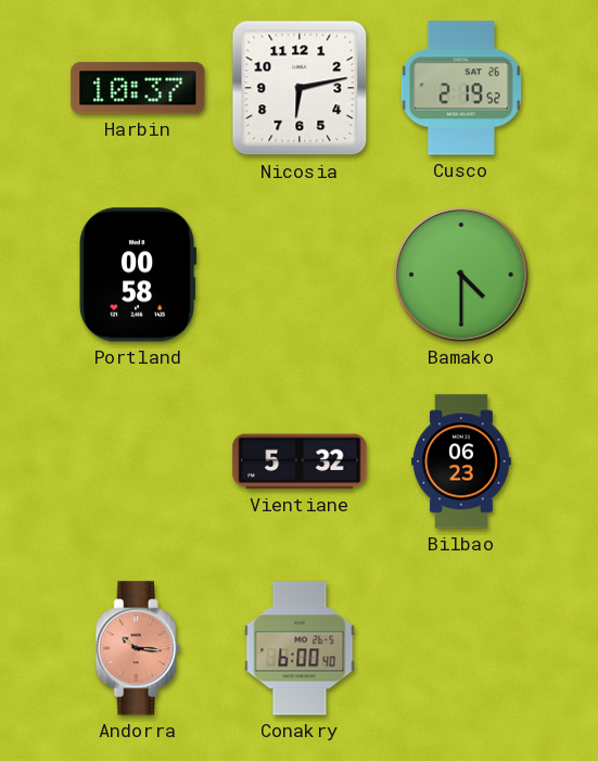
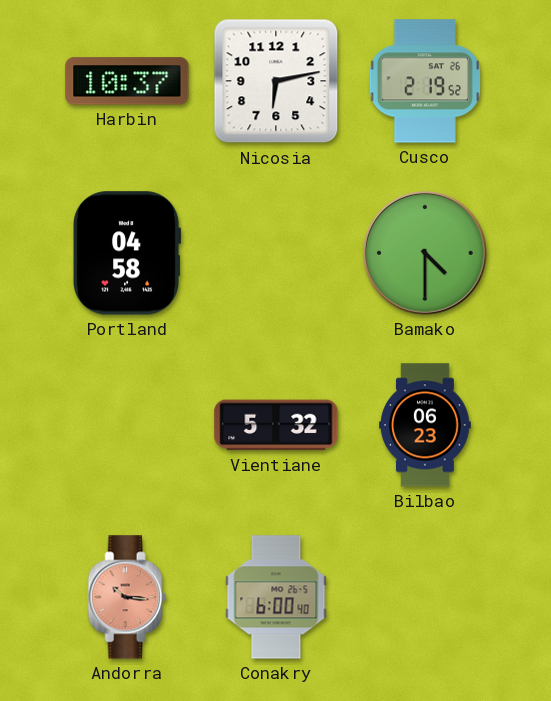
Portland: 00:58 -> 04:58
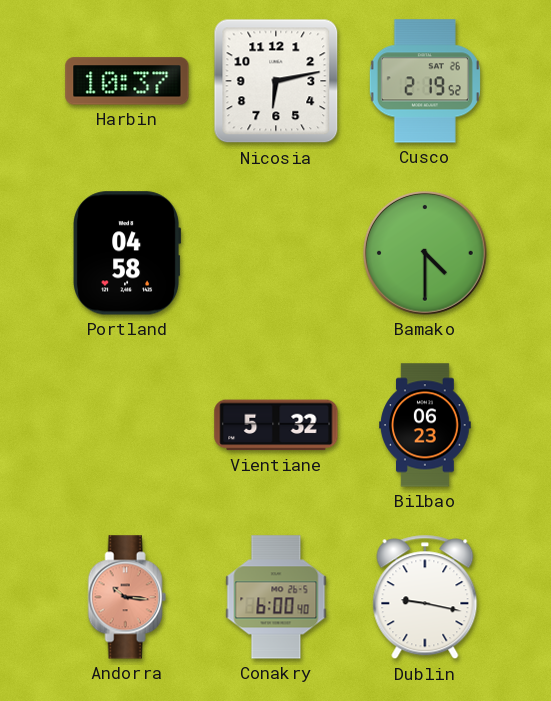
Dublin: none -> 9:17
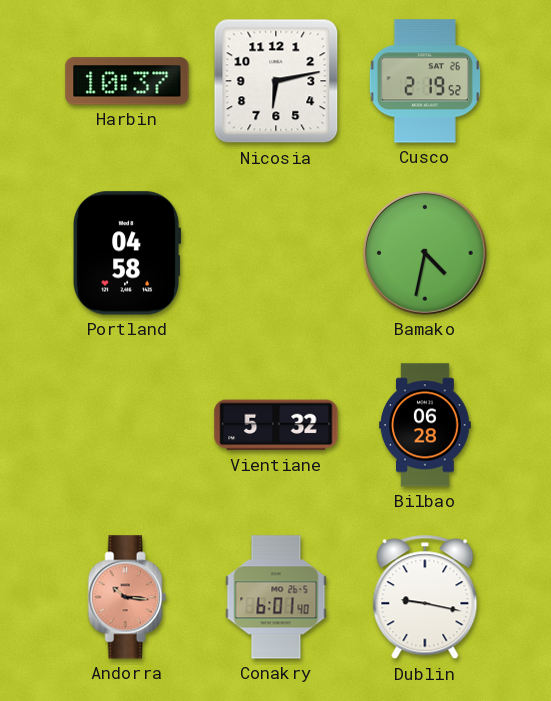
Bamako: 4:30 -> 4:32
Bilbao: 06:23 -> 06:28
Conakry: 6:00 -> 6:01
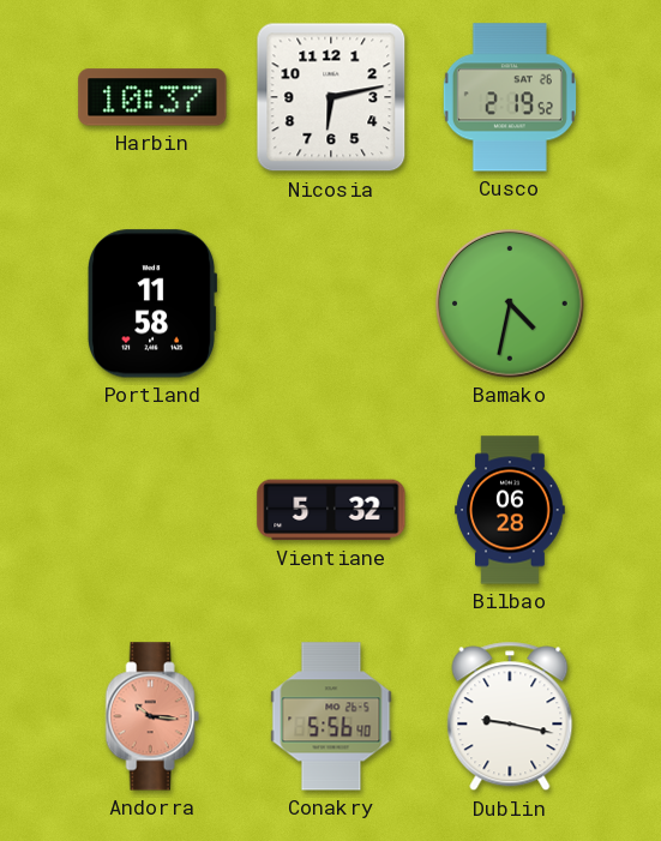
Portland: 04:58 -> 11:58
Conakry: 6:01 -> 5:56
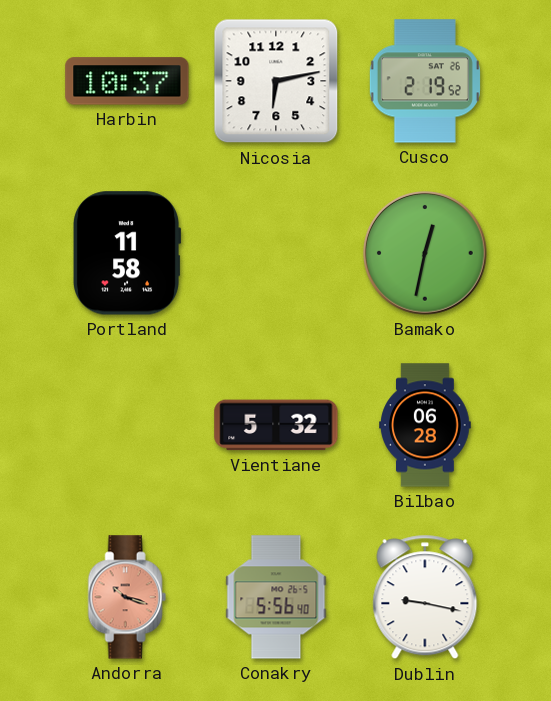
Bamako: 4:32 -> 12:32
Andorra: 10:16 -> 10:18
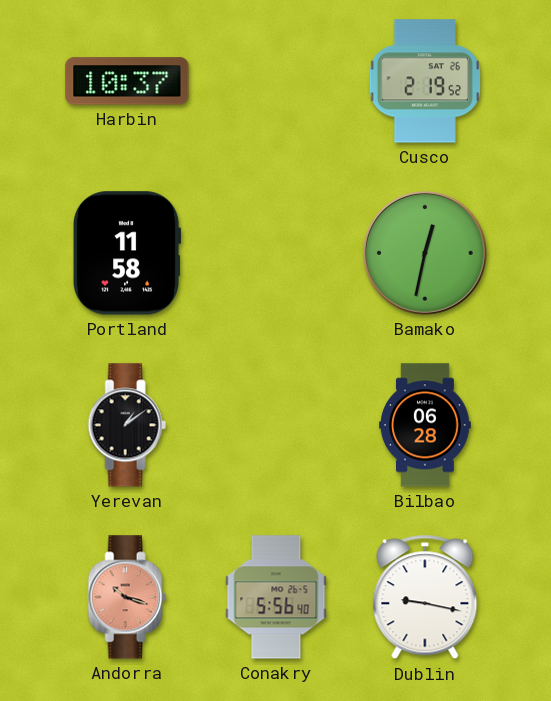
Nicosia: 6:13 -> none
Yerevan: none -> 1:09
Vientiane: 5:32 -> none
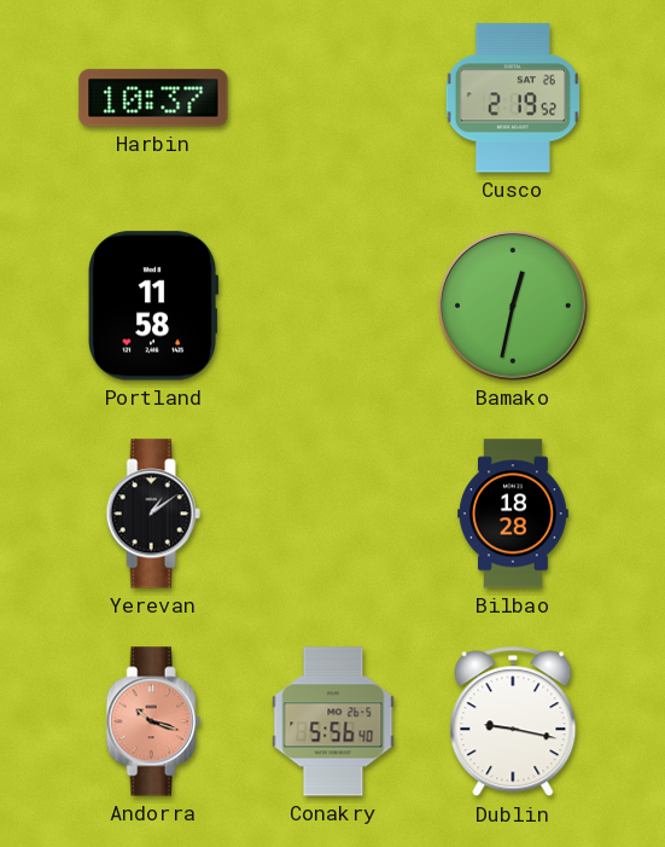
Bilbao: 06:28 -> 18:28
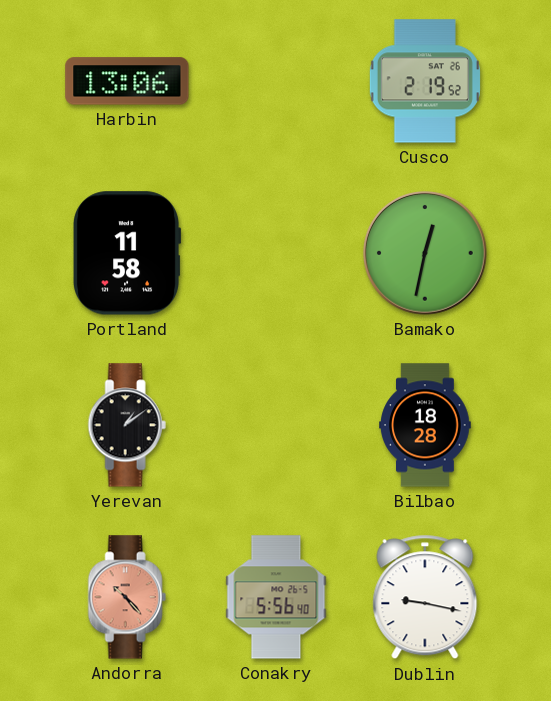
Harbin: 10:37 -> 13:06
Andorra: 10:18 -> 10:23
